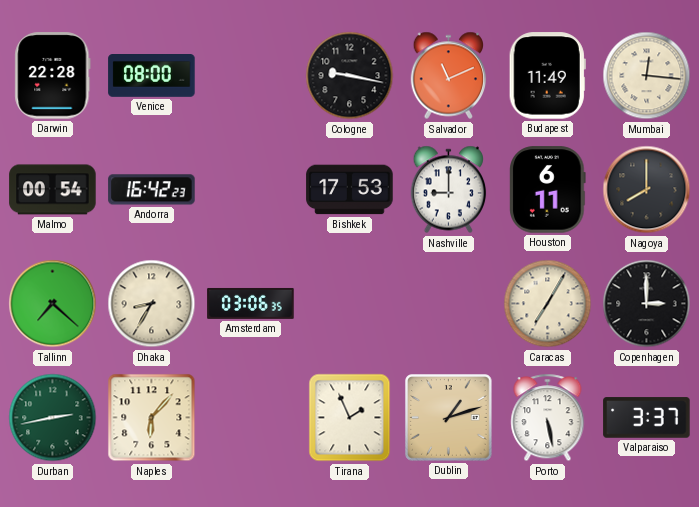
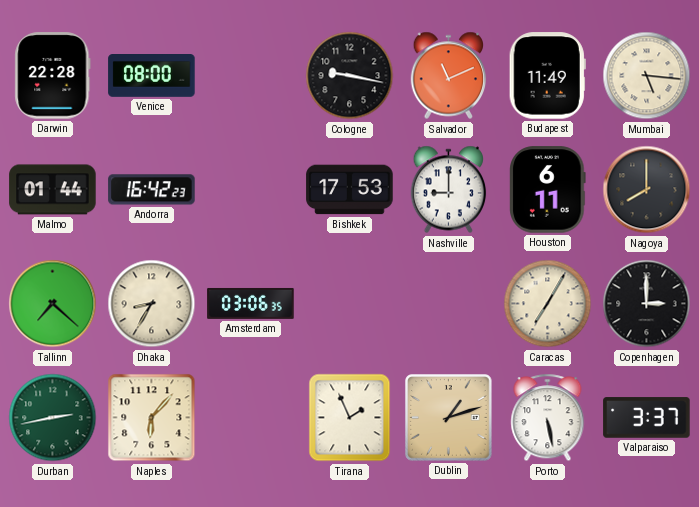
Mumbai: 12:16 -> 5:16
Malmo: 00:54 -> 01:44
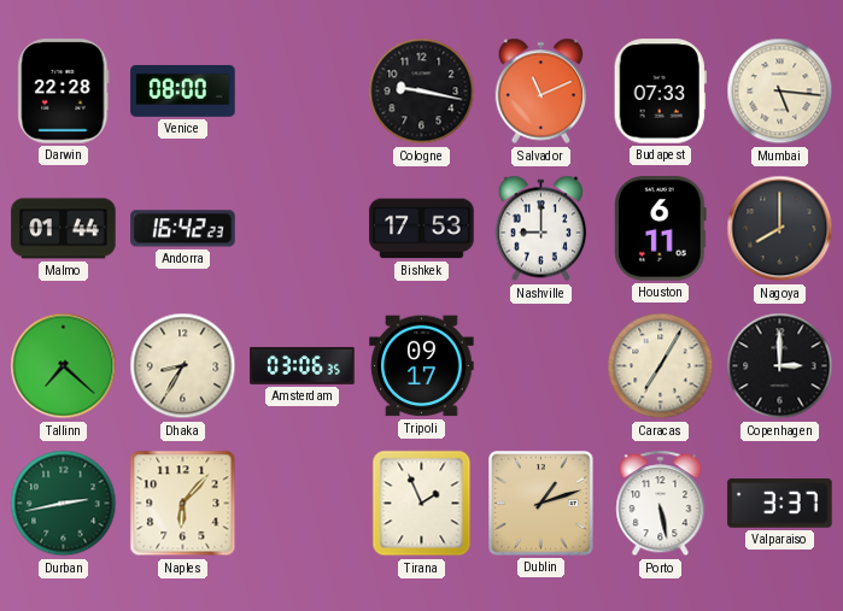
Budapest: 11:49 -> 07:33
Tripoli: none -> 09:17
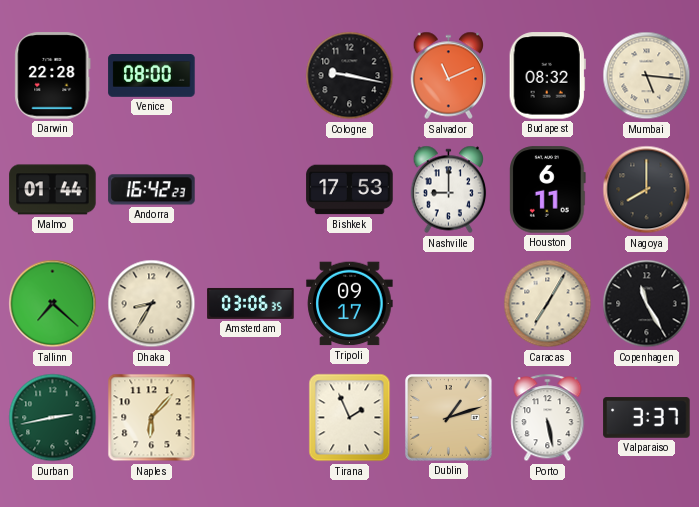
Budapest: 07:33 -> 08:32
Copenhagen: 3:00 -> 11:25
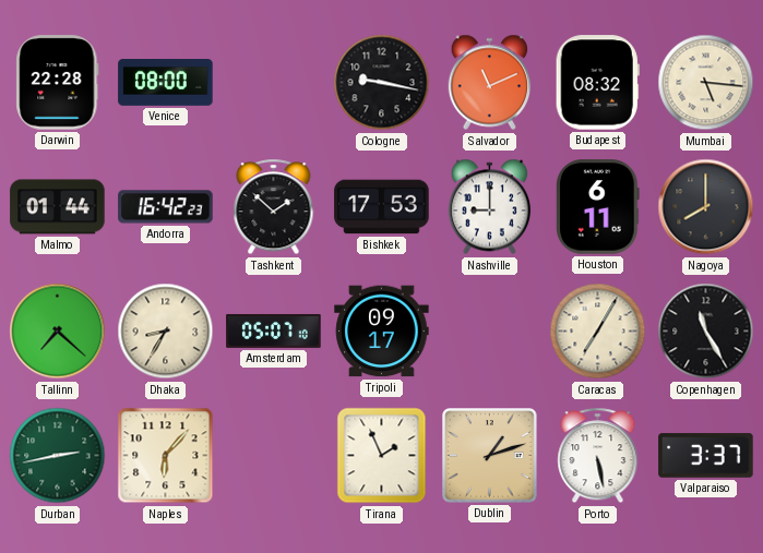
Tashkent: none -> 1:52
Amsterdam: 03:06 -> 05:07
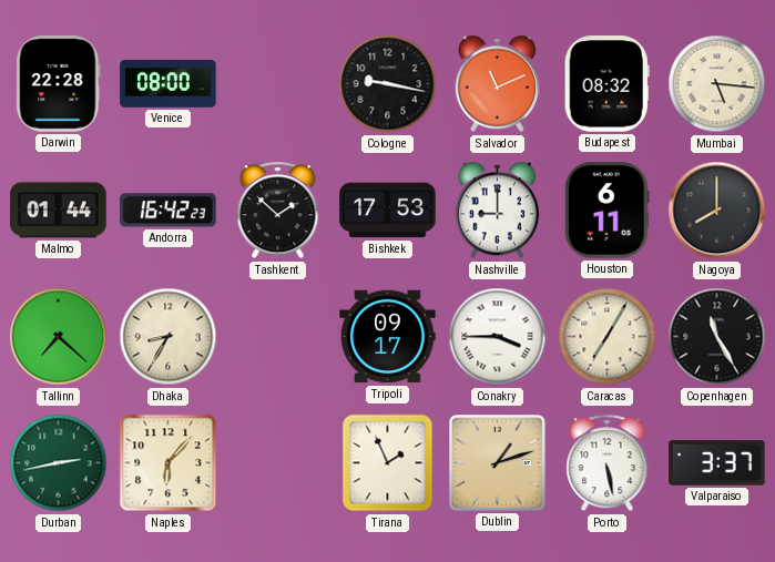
Amsterdam: 05:07 -> none
Conakry: none -> 3:45
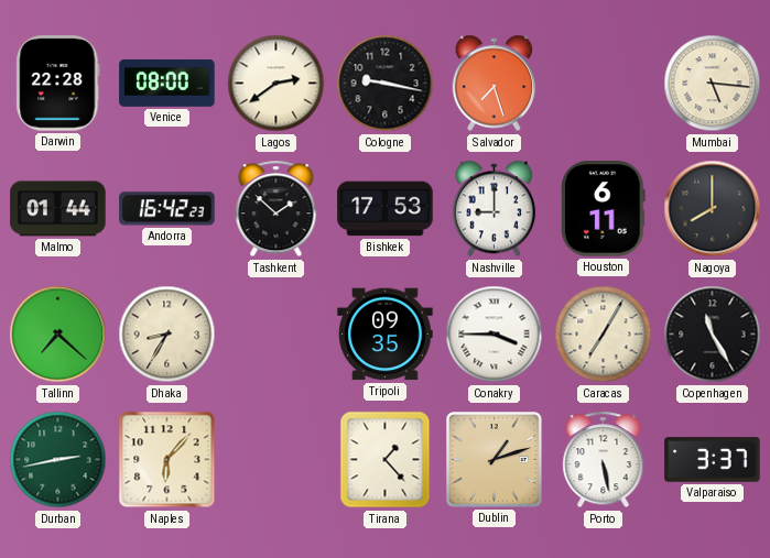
Lagos: none -> 2:39
Salvador: 11:11 -> 7:27
Budapest: 08:32 -> none
Tripoli: 09:17 -> 09:35
Tirana: 1:56 -> 1:23
